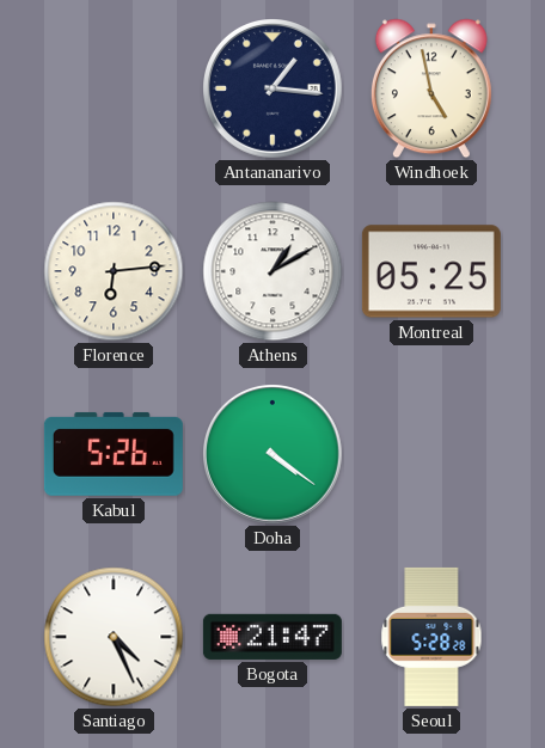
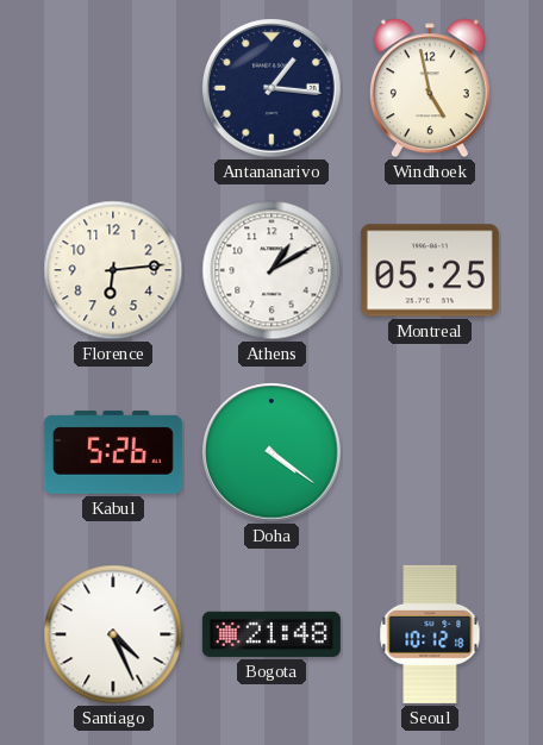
Bogota: 21:47 -> 21:48
Seoul: 5:28 -> 10:12
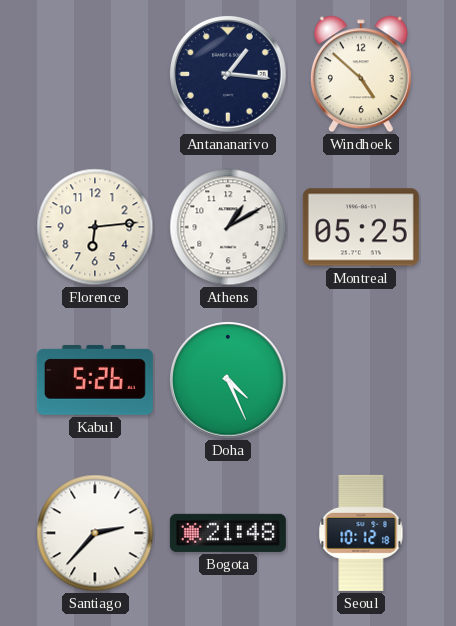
Windhoek: 4:58 -> 4:52
Doha: 4:21 -> 4:26
Santiago: 4:26 -> 2:37
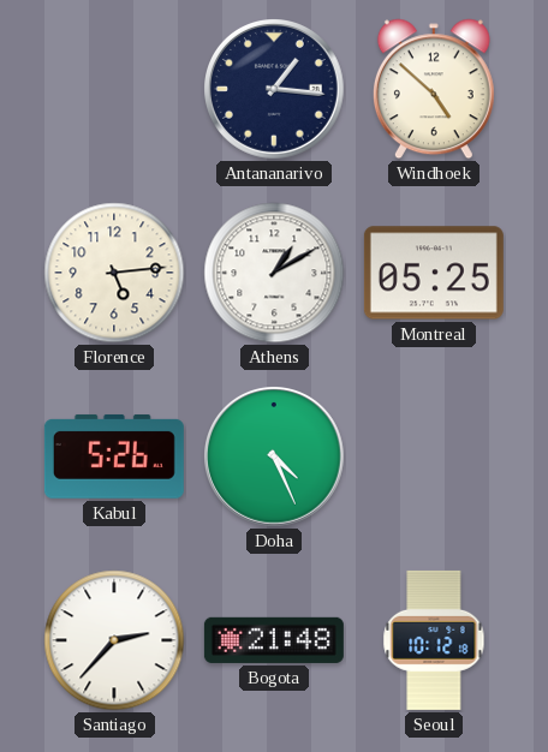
Florence: 6:14 -> 5:14
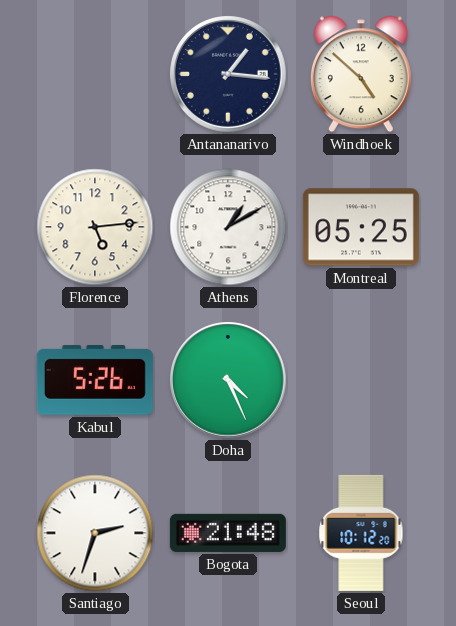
Santiago: 2:37 -> 2:33
Seoul: 10:12:18 -> 10:12:20
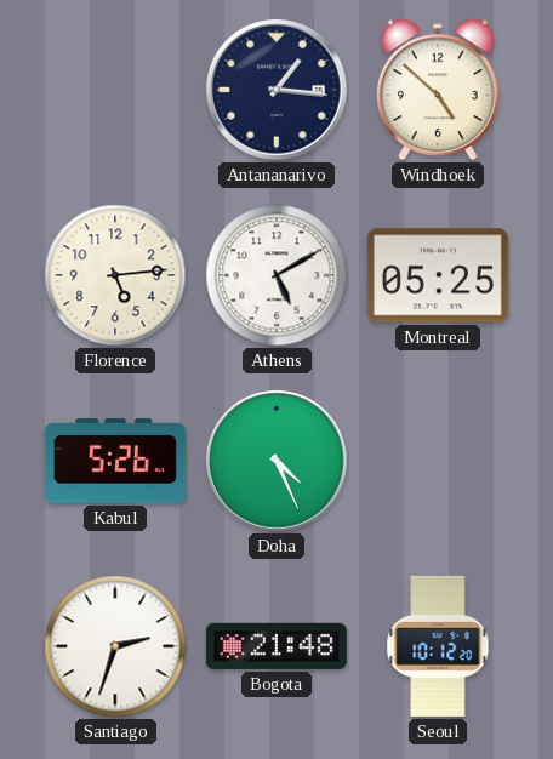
Athens: 1:10 -> 5:10
